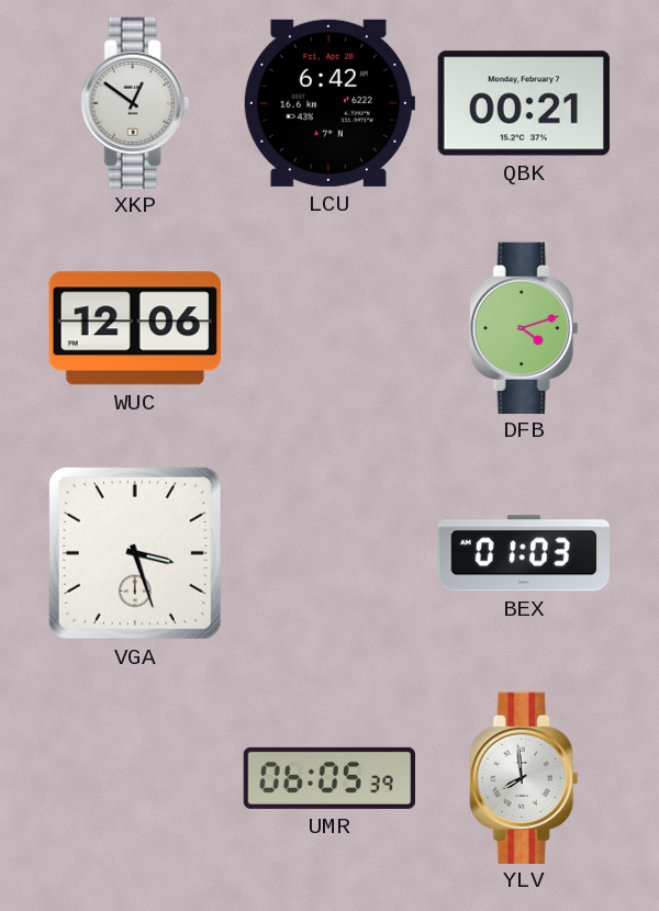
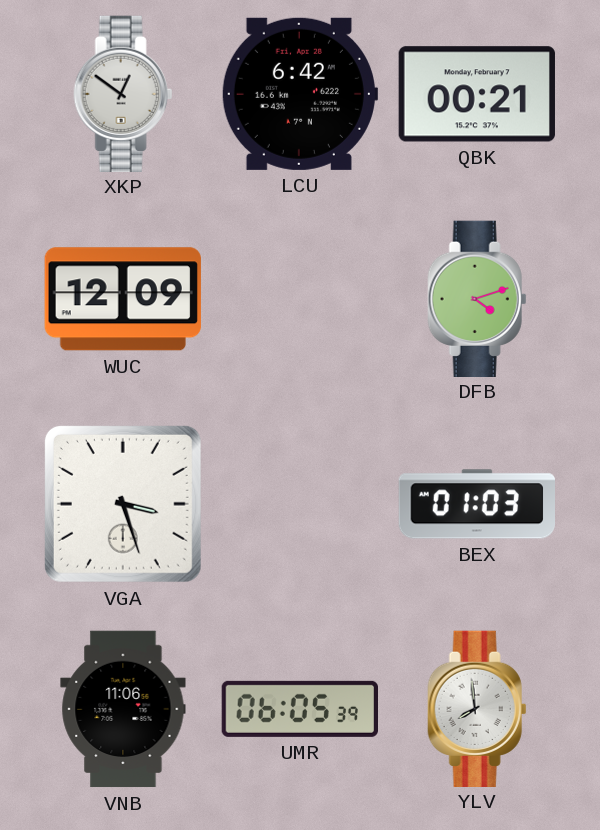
WUC: 12:06 -> 12:09
VNB: none -> 11:06
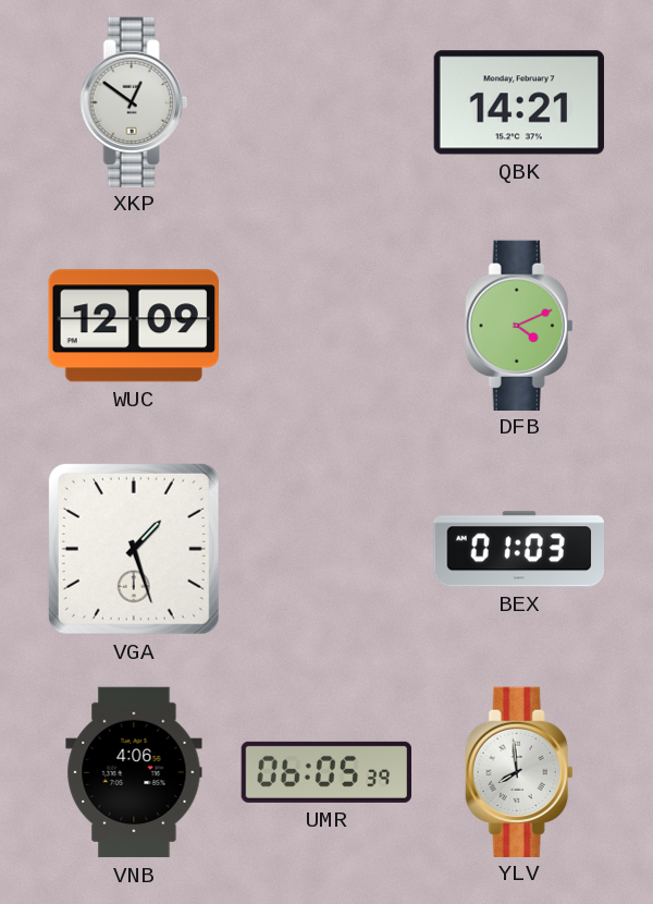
LCU: 6:42 -> none
QBK: 00:21 -> 14:21
DFB: 4:12 -> 4:11
VGA: 3:27 -> 1:27
VNB: 11:06 -> 4:06
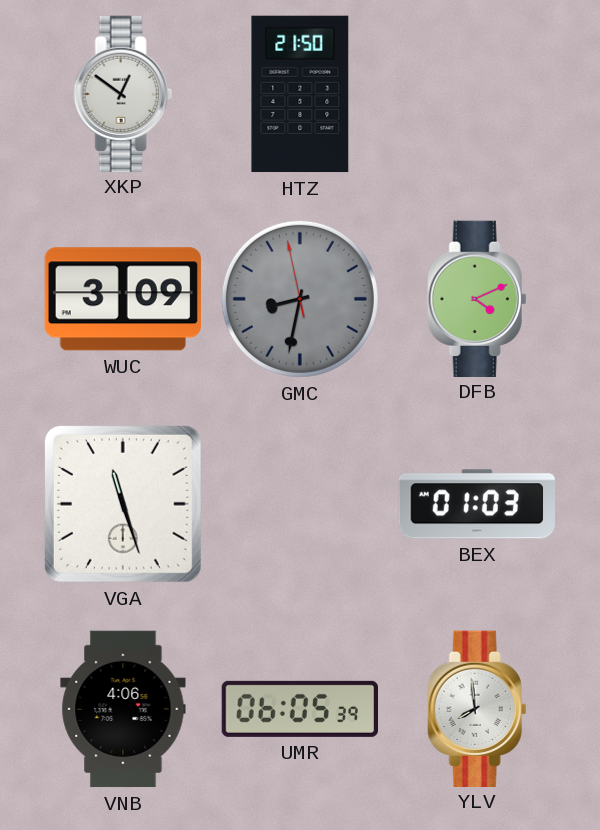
HTZ: none -> 21:50
QBK: 14:21 -> none
WUC: 12:09 -> 3:09
GMC: none -> 8:31
VGA: 1:27 -> 11:27
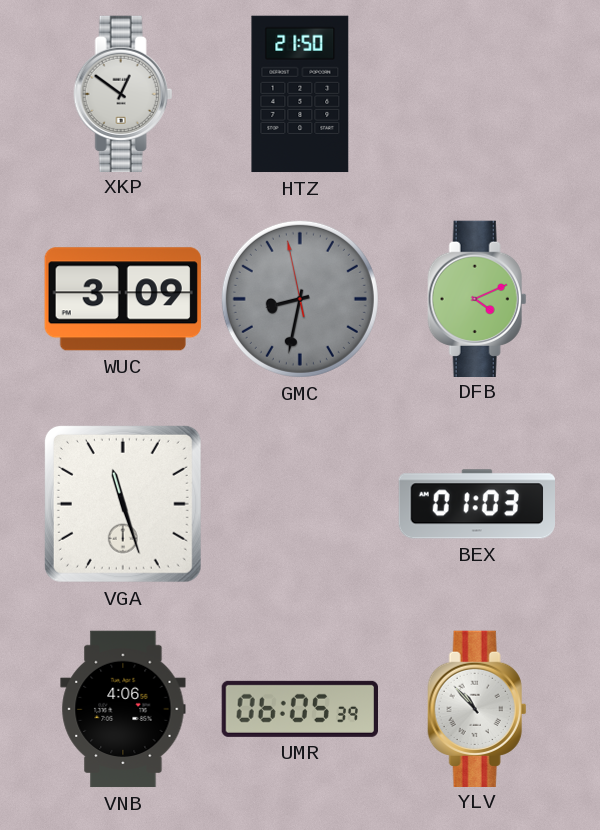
YLV: 7:59 -> 10:53
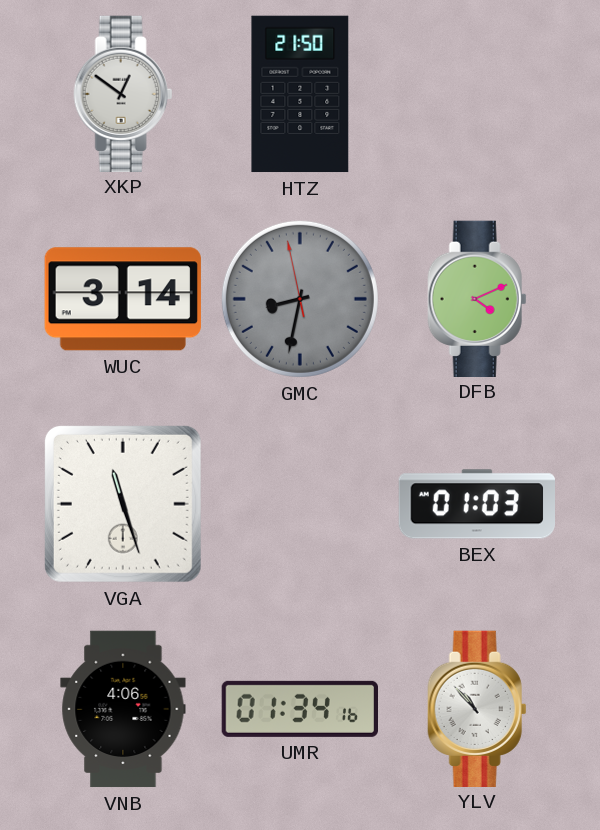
WUC: 3:09 -> 3:14
UMR: 06:05 -> 01:34
